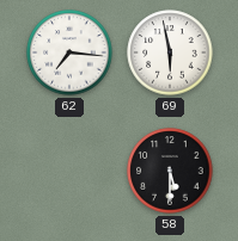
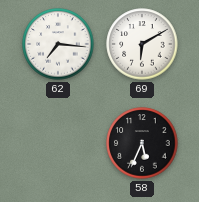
69: 5:58 -> 6:10
58: 5:30 -> 5:34
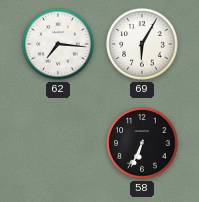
69: 6:10 -> 6:05
58: 5:34 -> 6:34
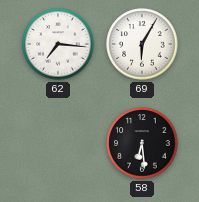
58: 6:34 -> 6:29
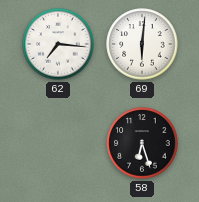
69: 6:05 -> 6:01
58: 6:29 -> 6:27
